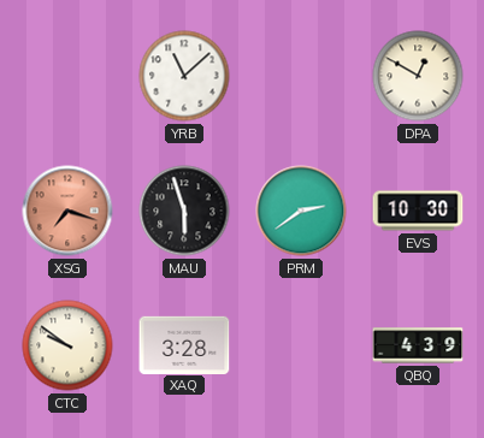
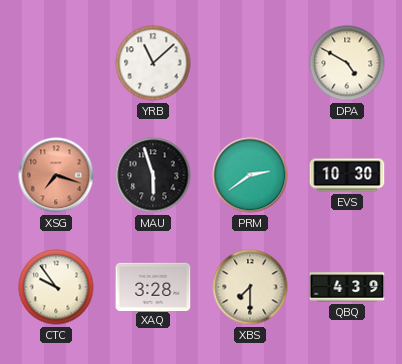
DPA: 12:50 -> 4:50
CTC: 9:51 -> 9:54
XBS: none -> 7:30
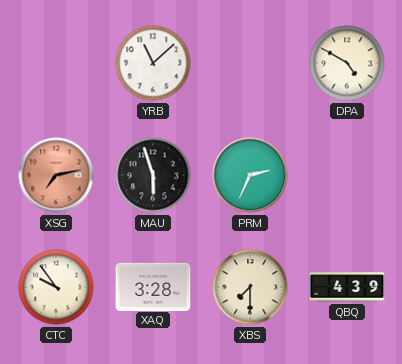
XSG: 7:18 -> 7:13
PRM: 2:39 -> 2:34
EVS: 10:30 -> none
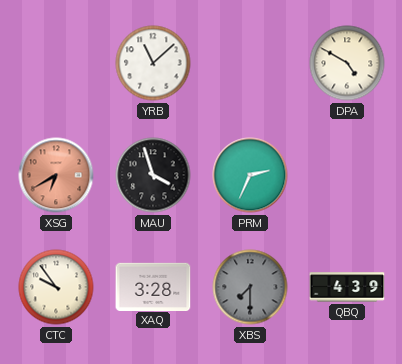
XSG: 7:13 -> 6:40
MAU: 5:57 -> 3:57
XBS dial: cream -> grey
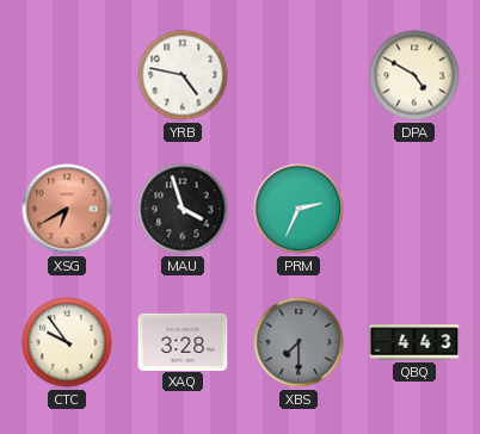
YRB: 11:08 -> 4:47
QBQ: 4:39 -> 4:43
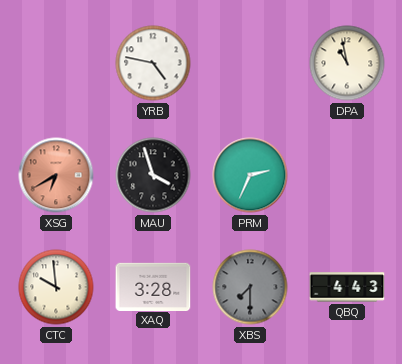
DPA: 4:50 -> 10:58
CTC: 9:54 -> 9:59
